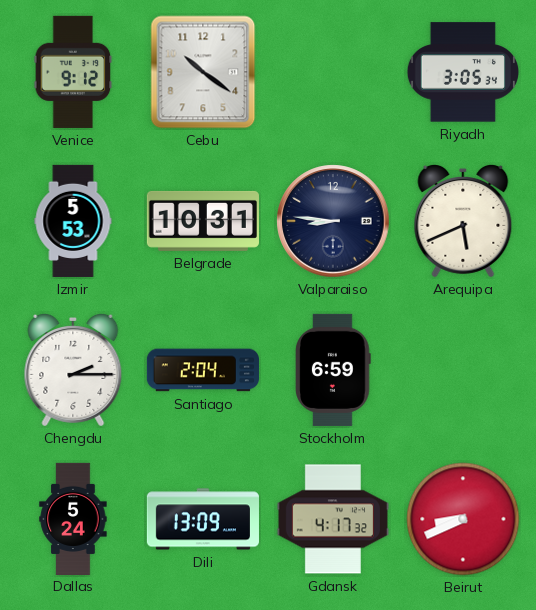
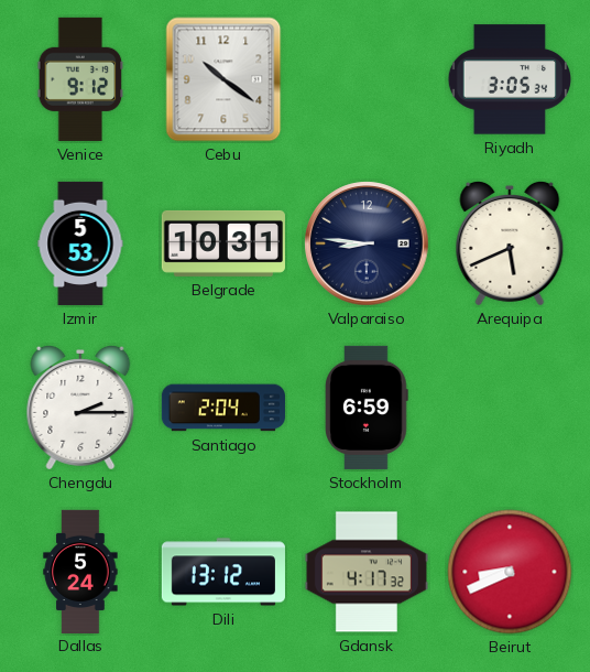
Dili: 13:09 -> 13:12
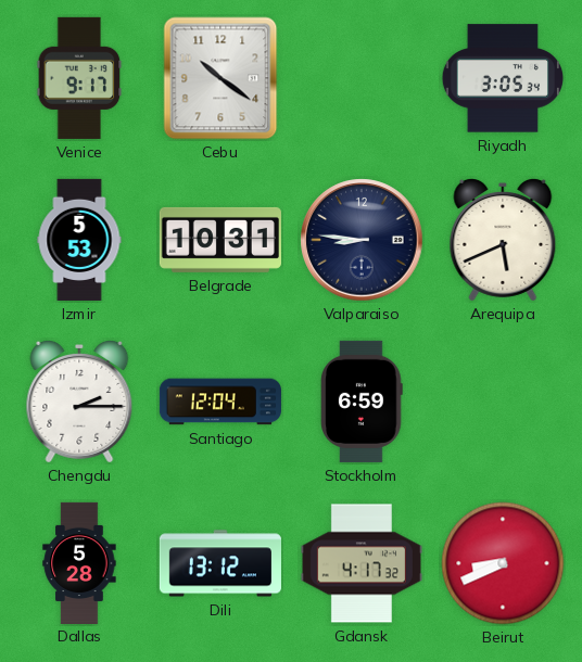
Venice: 9:12 -> 9:17
Santiago: 2:04 -> 12:04
Dallas: 5:24 -> 5:28
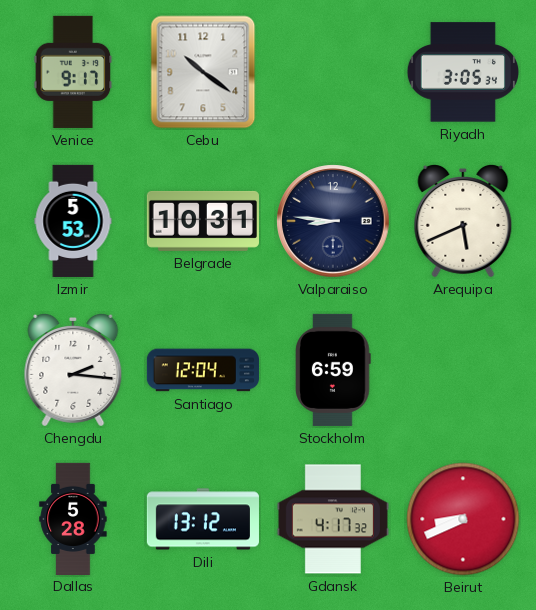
Chengdu: 2:15 -> 2:16
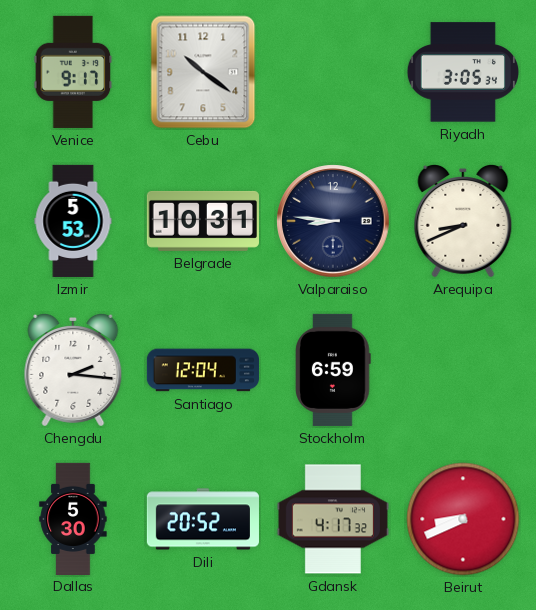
Arequipa: 5:41 -> 8:41
Dallas: 5:28 -> 5:30
Dili: 13:12 -> 20:52
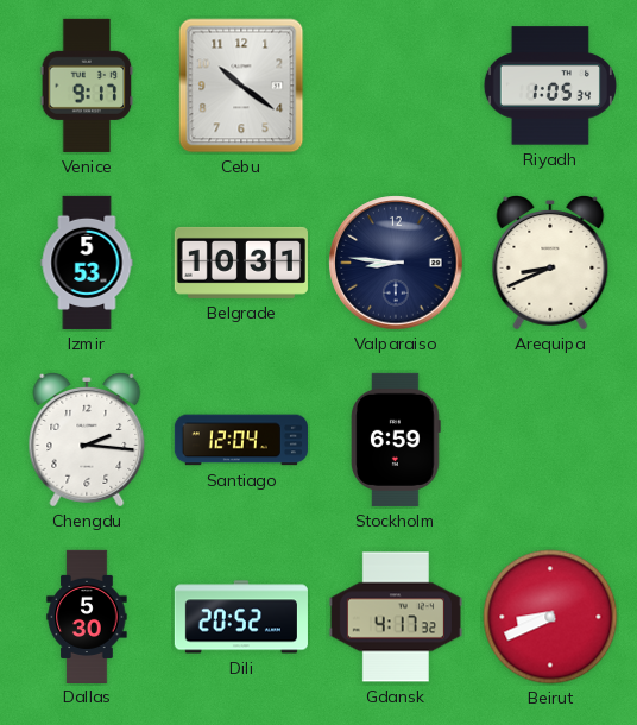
Riyadh: 3:05 -> 1:05
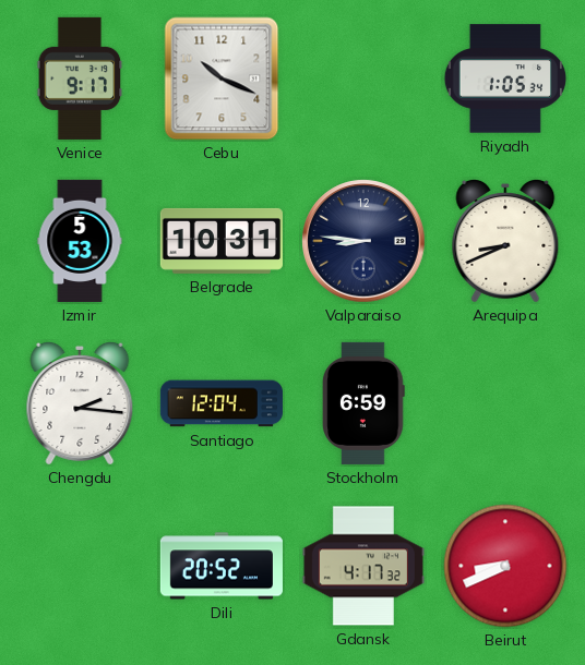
Cebu: 10:21 -> 10:19
Dallas: 5:30 -> none
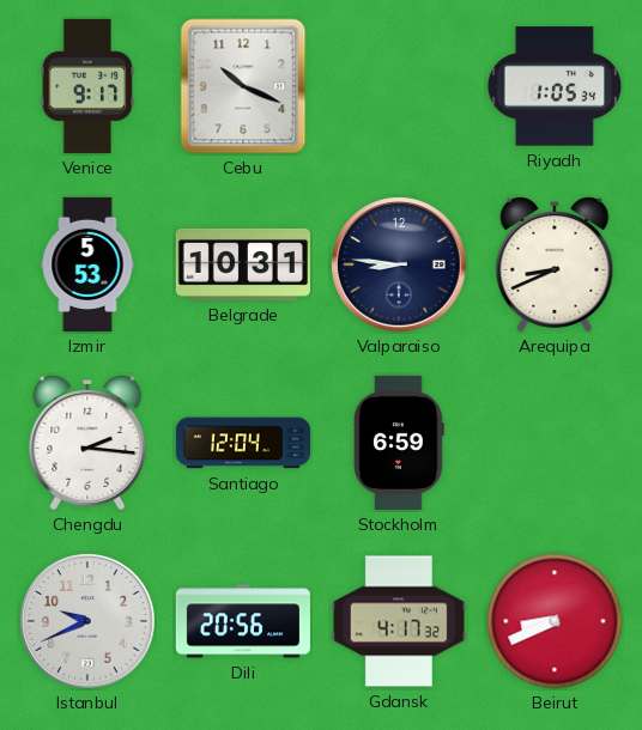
Istanbul: none -> 9:41
Dili: 20:52 -> 20:56
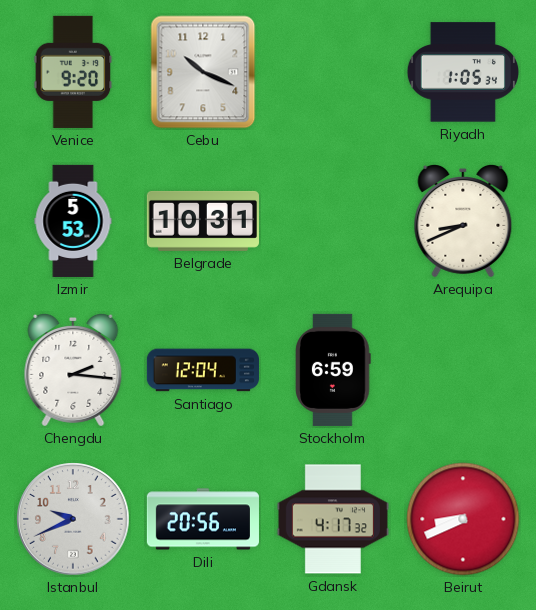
Venice: 9:17 -> 9:20
Valparaiso: 8:46 -> none
